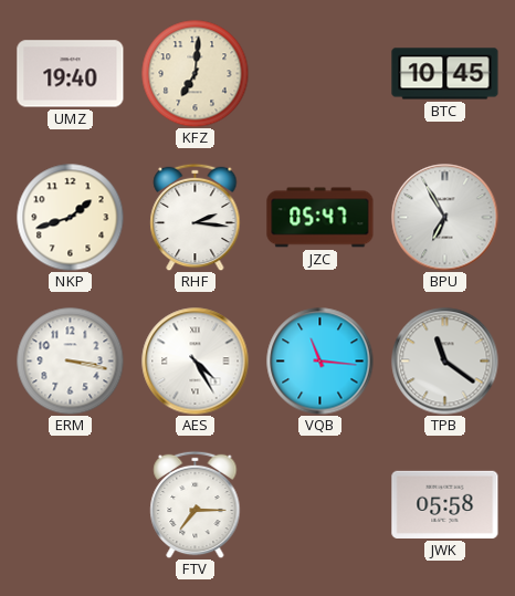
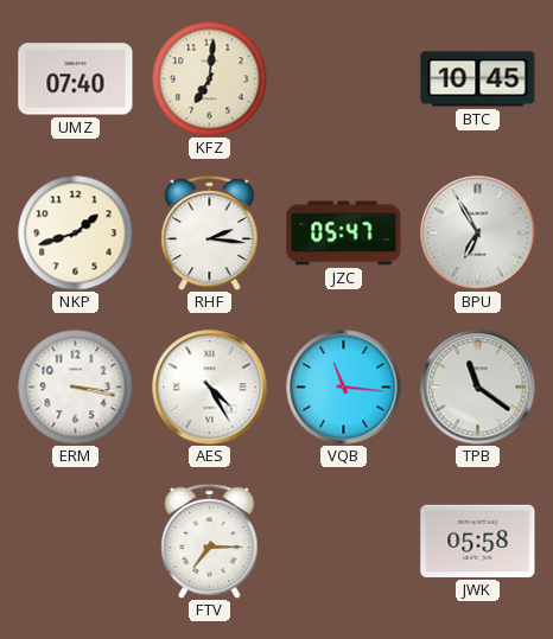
UMZ: 19:40 -> 07:40
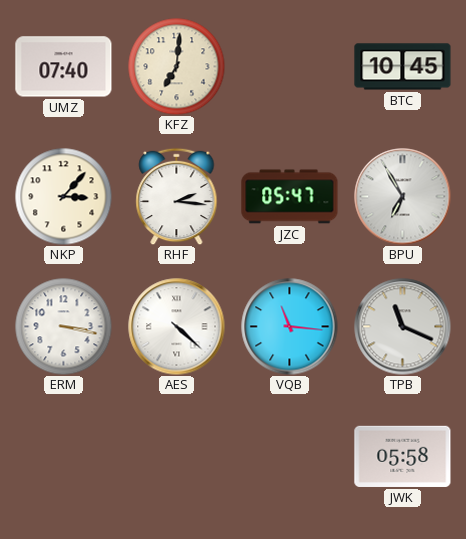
NKP: 1:42 -> 3:07
AES: 4:25 -> 4:22
TPB: 11:21 -> 11:19
FTV: 7:15 -> none
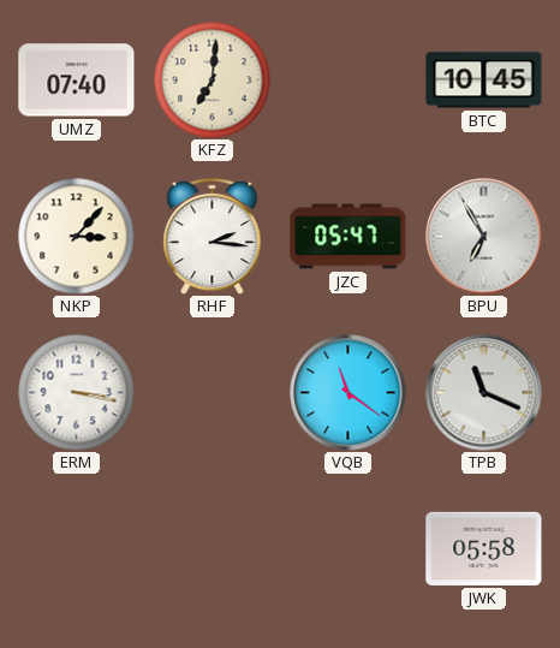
AES: 4:22 -> none
VQB: 11:16 -> 11:21
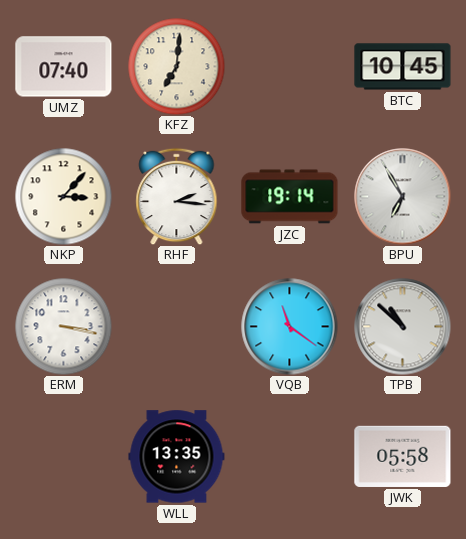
JZC: 05:47 -> 19:14
TPB: 11:19 -> 10:52
WLL: none -> 13:35
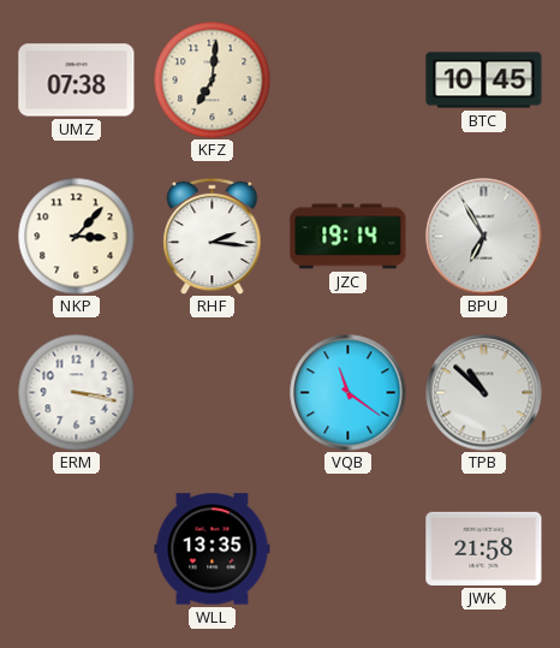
UMZ: 07:40 -> 07:38
JWK: 05:58 -> 21:58
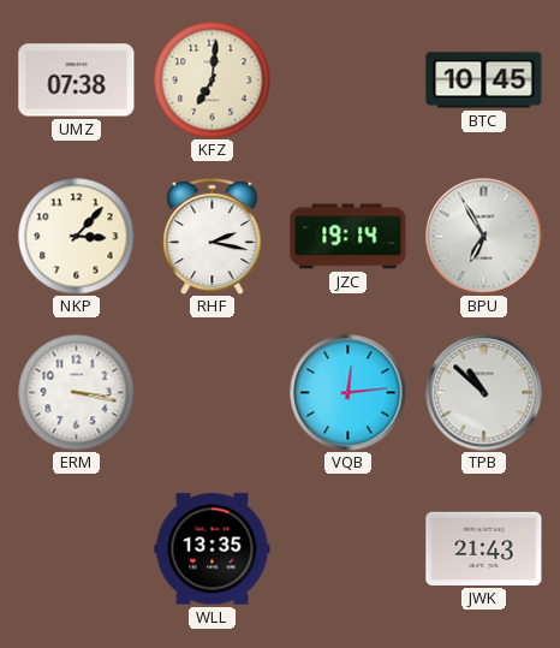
RHF: 2:16 -> 2:17
VQB: 11:21 -> 12:14
JWK: 21:58 -> 21:43
